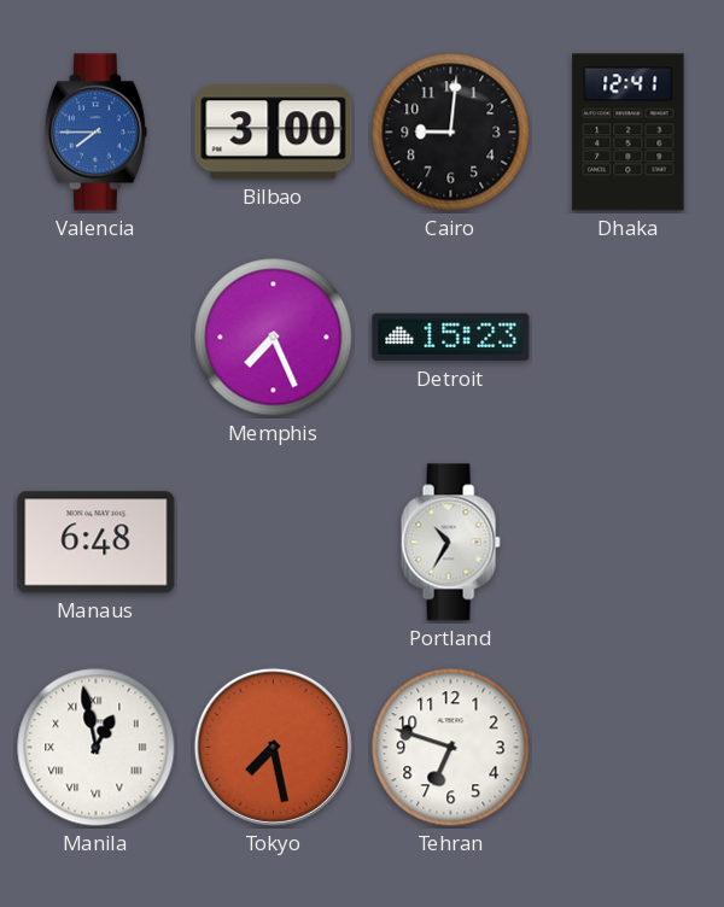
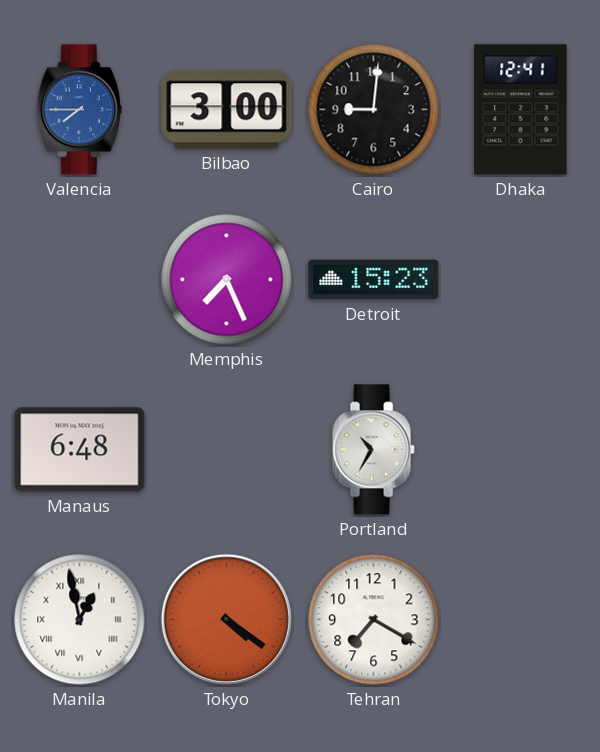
Tokyo: 7:28 -> 4:21
Tehran: 6:48 -> 7:20
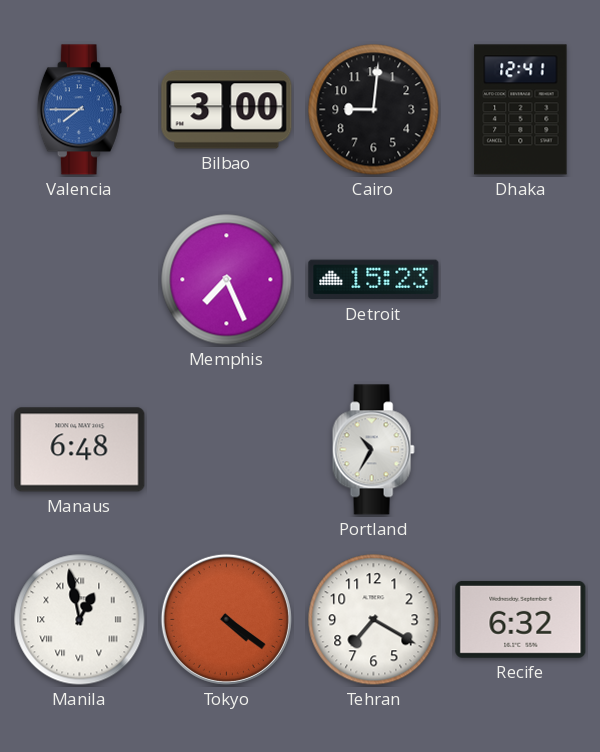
Recife: none -> 6:32
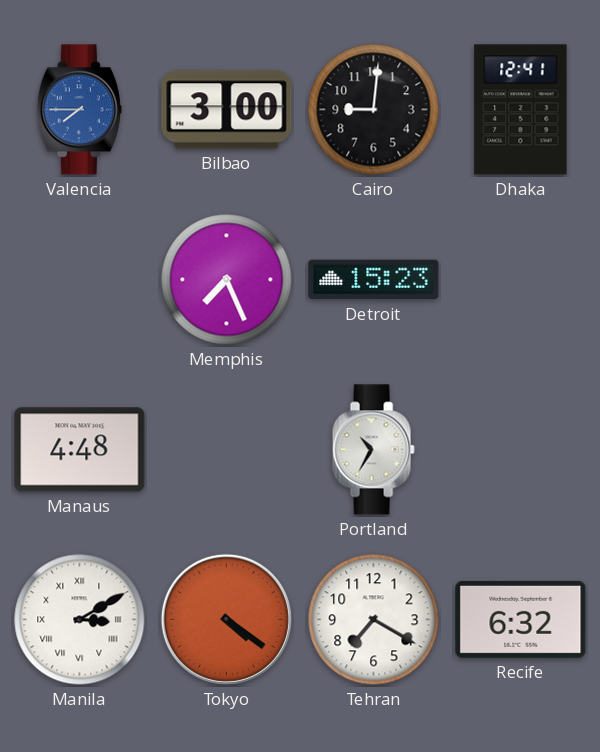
Manaus: 6:48 -> 4:48
Manila: 12:58 -> 3:10
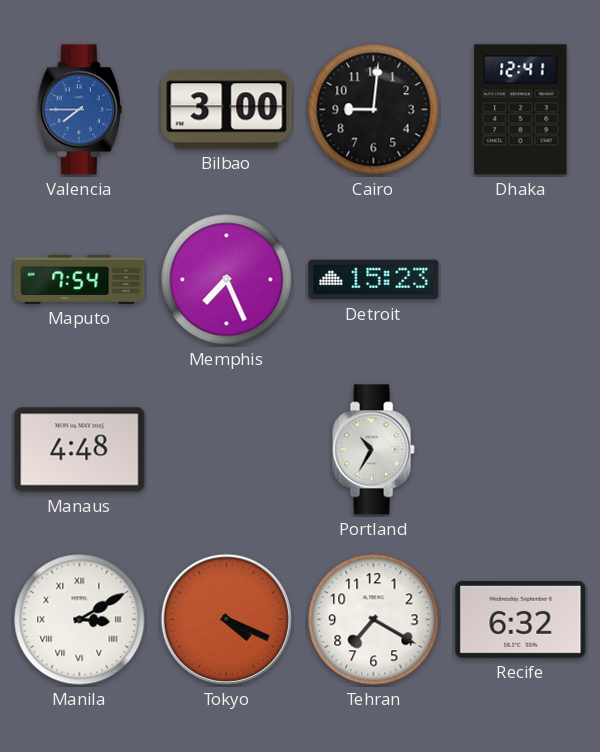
Maputo: none -> 7:54
Tokyo: 4:21 -> 4:19
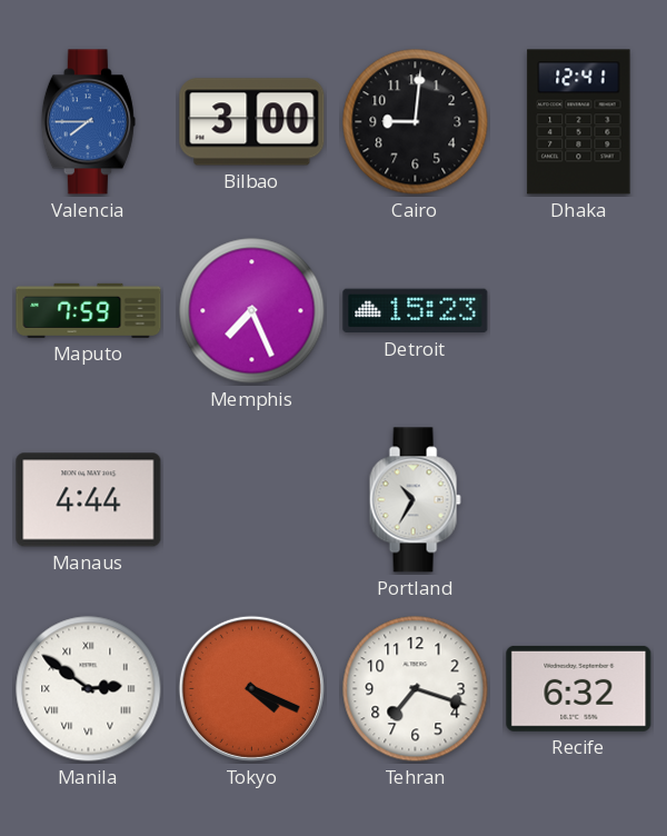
Maputo: 7:54 -> 7:59
Manaus: 4:48 -> 4:44
Manila: 3:10 -> 2:51
Tehran: 7:20 -> 7:18
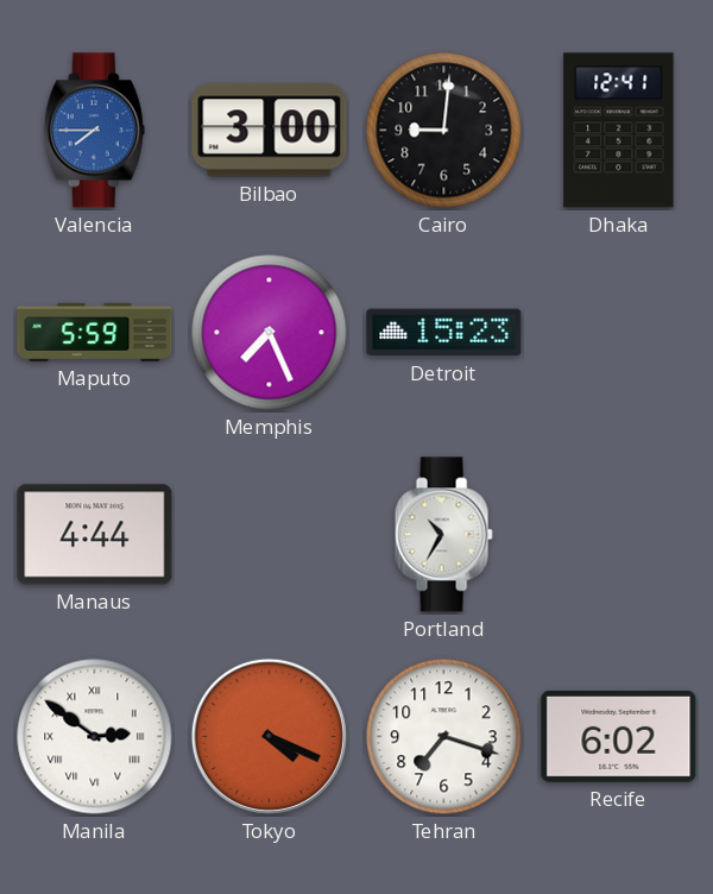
Maputo: 7:59 -> 5:59
Recife: 6:32 -> 6:02
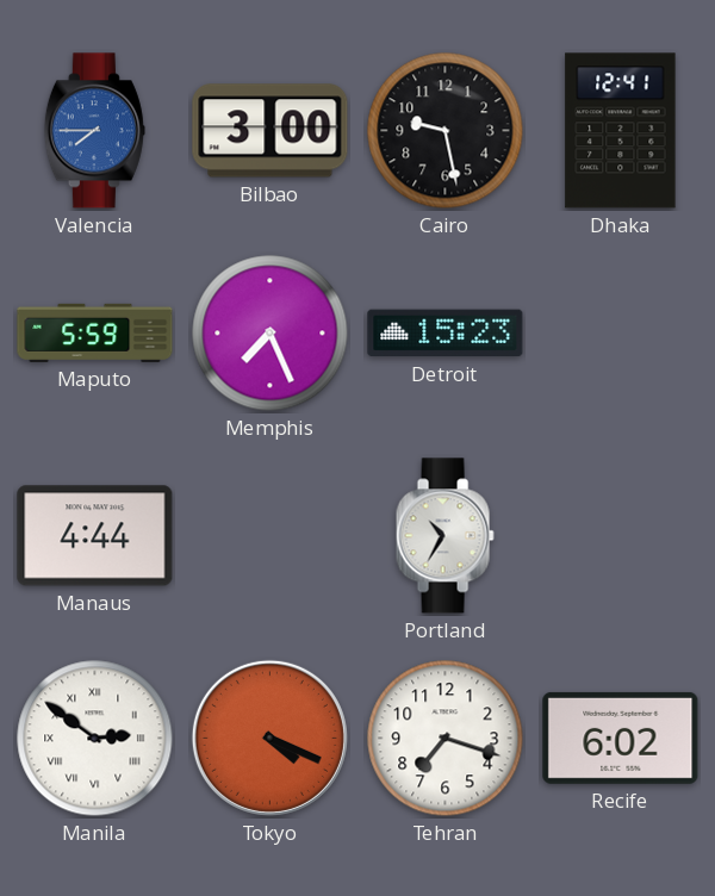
Cairo: 9:01 -> 9:28
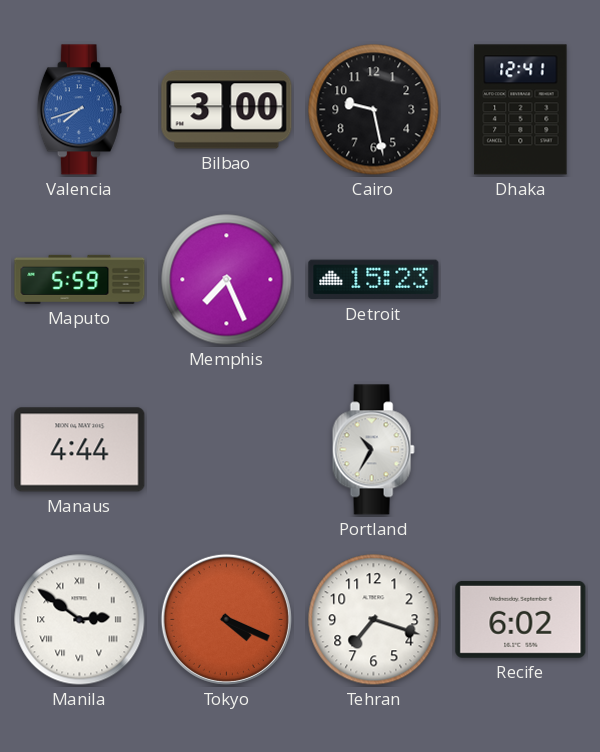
Valencia: 7:45 -> 7:42
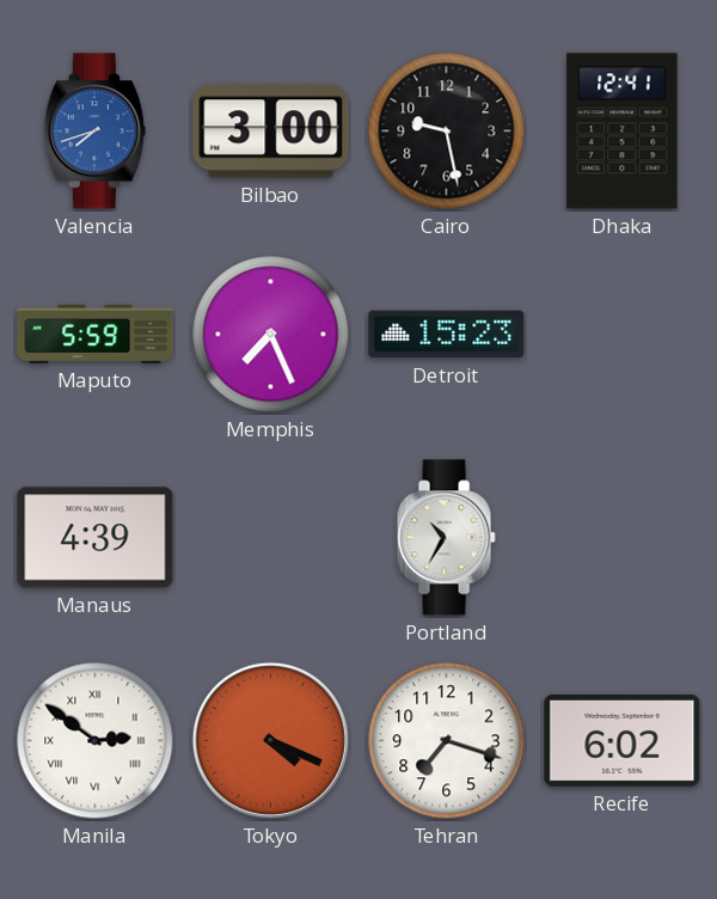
Manaus: 4:44 -> 4:39
